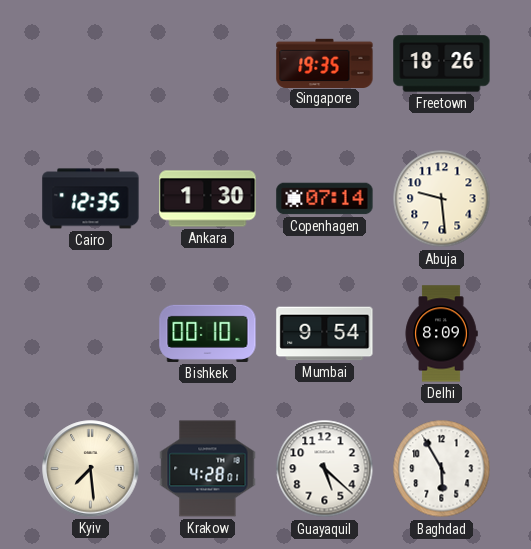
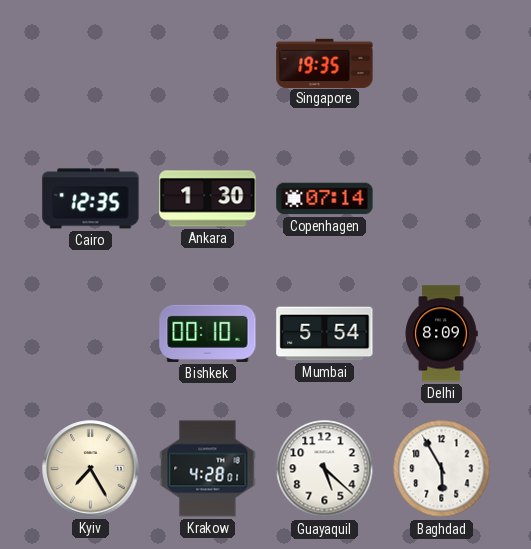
Freetown: 18:26 -> none
Abuja: 9:29 -> none
Mumbai: 9:54 -> 5:54
Kyiv: 7:29 -> 7:25
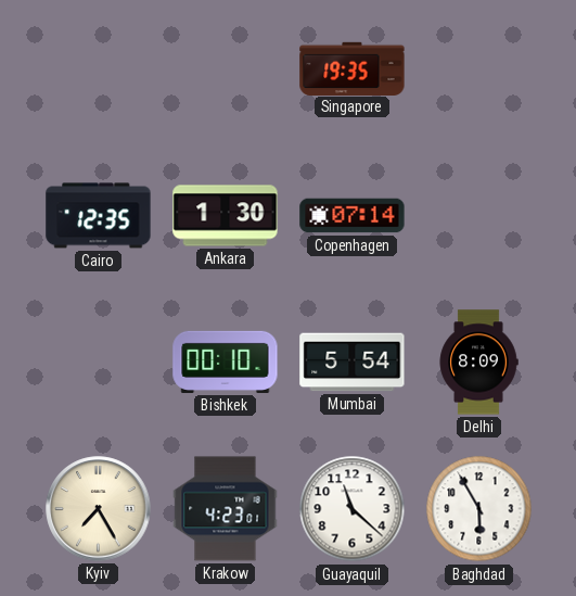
Krakow: 4:28 -> 4:23
Guayaquil: 5:22 -> 11:22
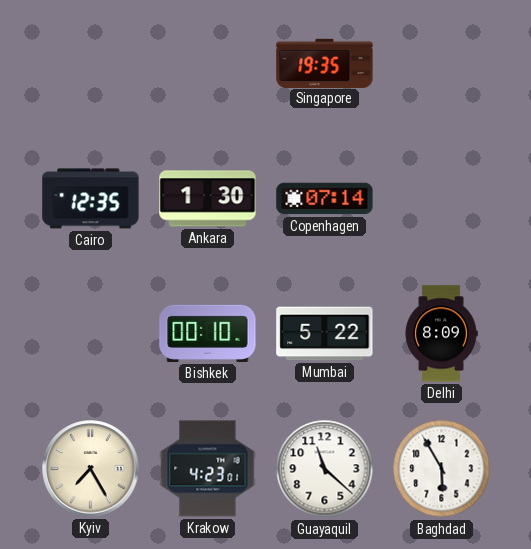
Mumbai: 5:54 -> 5:22
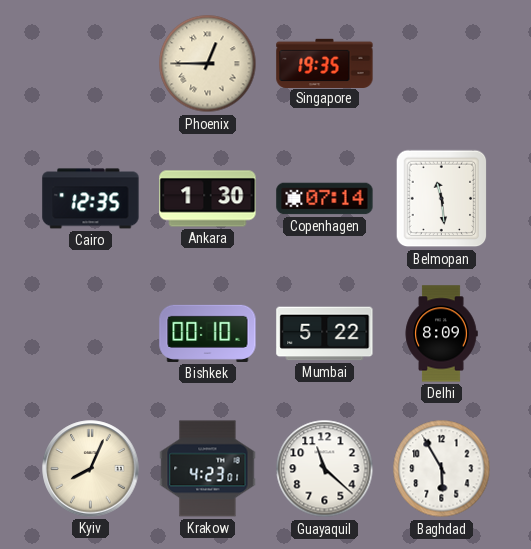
Phoenix: none -> 12:45
Belmopan: none -> 11:29
Kyiv: 7:25 -> 8:04
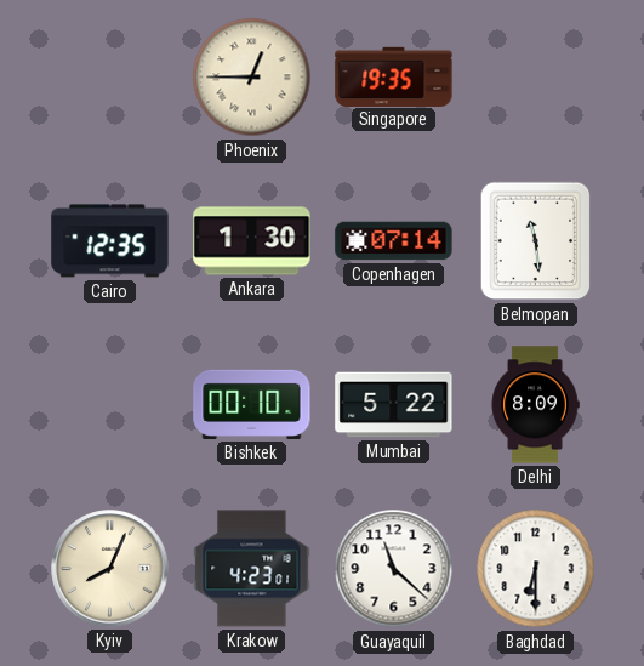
Baghdad: 5:55 -> 6:30
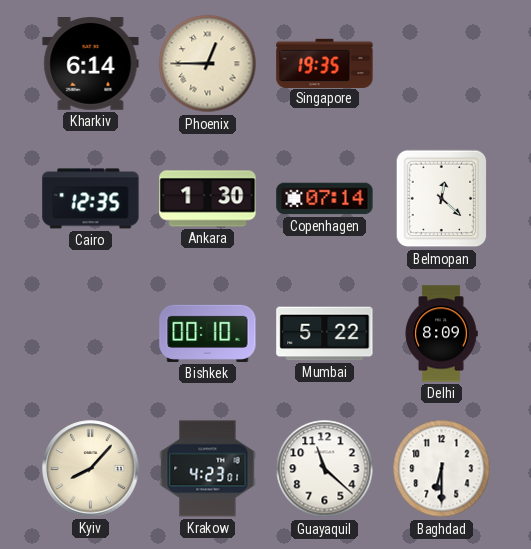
Kharkiv: none -> 6:14
Belmopan: 11:29 -> 12:22
Kyiv: 8:04 -> 8:07
